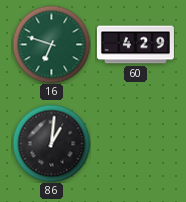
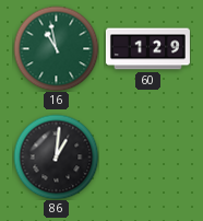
16: 6:48 -> 10:58
60: 4:29 -> 1:29
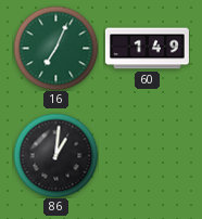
16: 10:58 -> 7:04
60: 1:29 -> 1:49
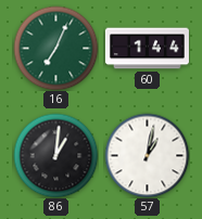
60: 1:49 -> 1:44
57: none -> 1:02
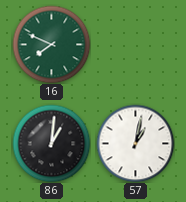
16: 7:04 -> 7:49
60: 1:44 -> none
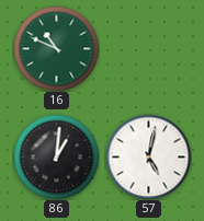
16: 7:49 -> 10:49
57: 1:02 -> 5:02
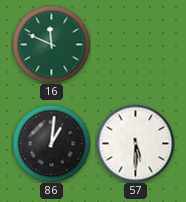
16: 10:49 -> 11:49
57: 5:02 -> 5:30
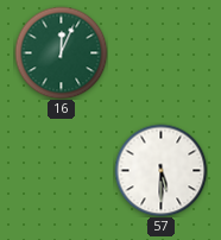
16: 11:49 -> 12:04
86: 1:01 -> none
